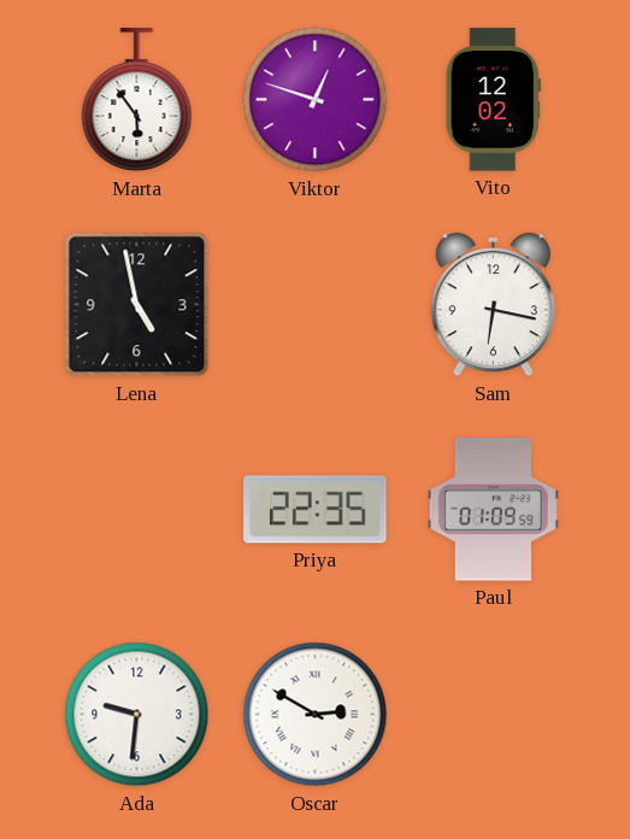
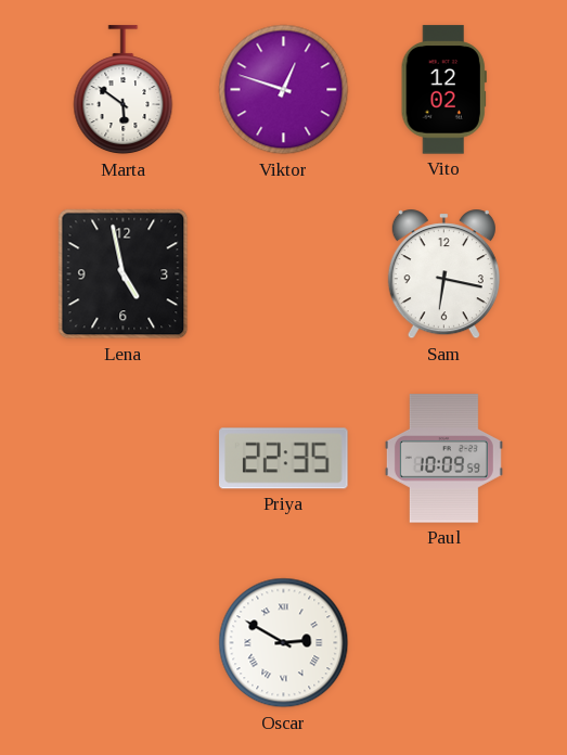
Marta: 5:54 -> 5:51
Paul: 01:09 -> 10:09
Ada: 9:31 -> none
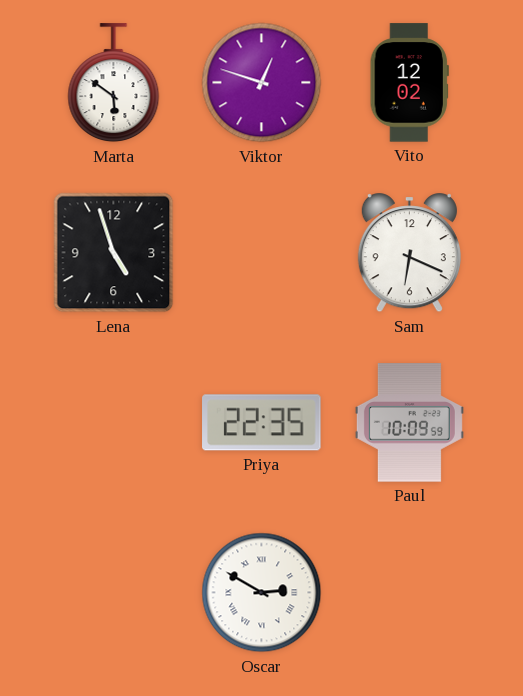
Lena: 4:58 -> 4:57
Sam: 6:17 -> 6:19
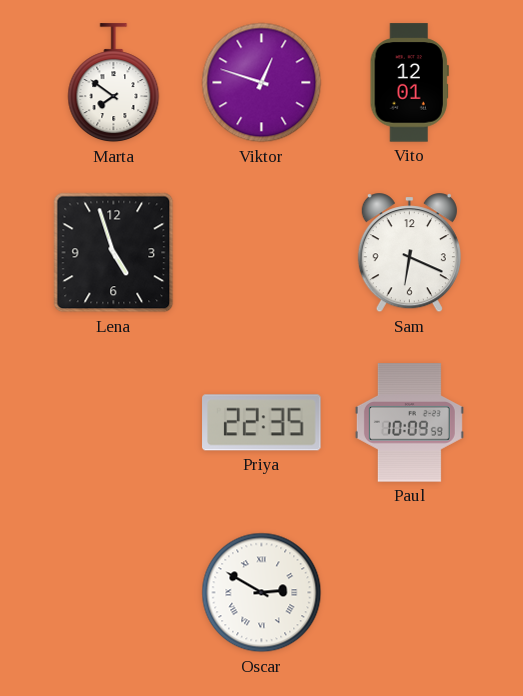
Marta: 5:51 -> 7:51
Vito: 12:02 -> 12:01
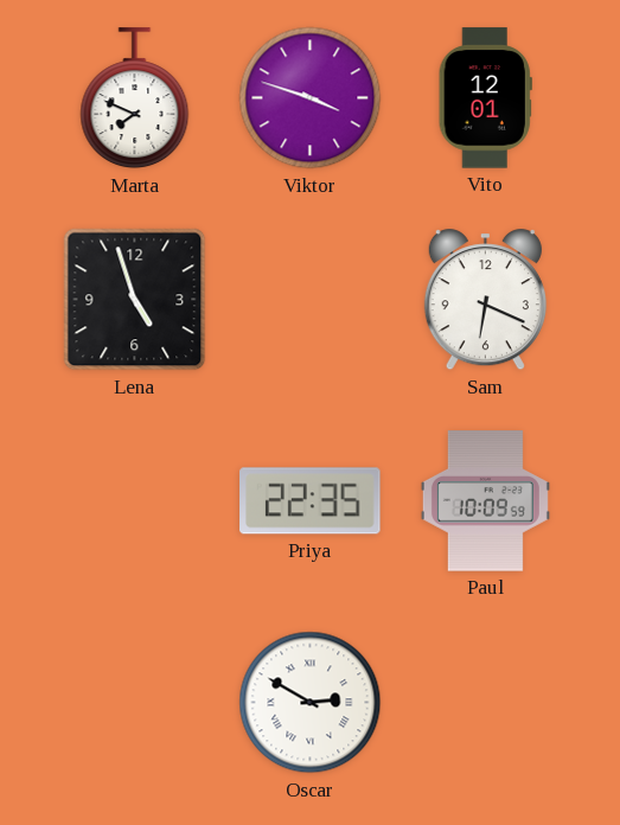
Marta: 7:51 -> 7:49
Viktor: 12:48 -> 3:48
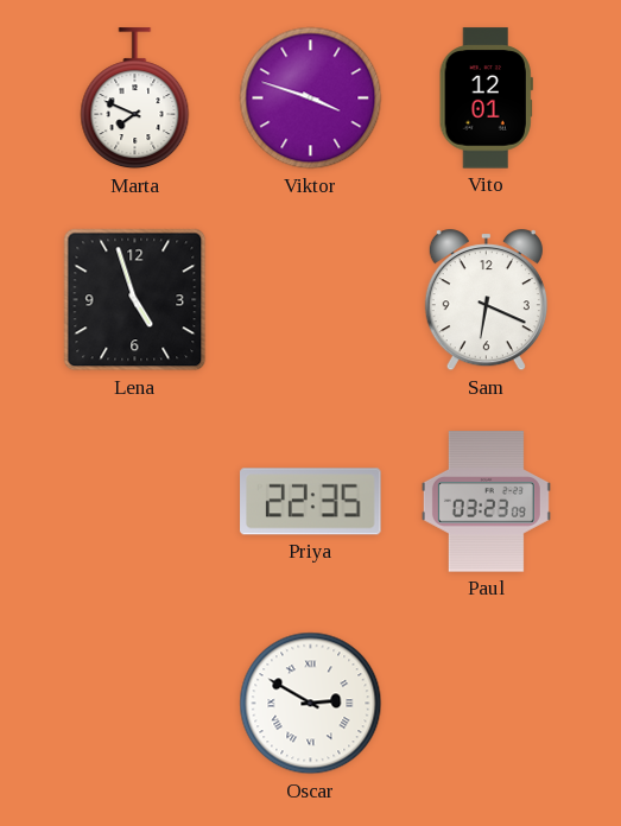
Paul: 10:09 -> 03:23
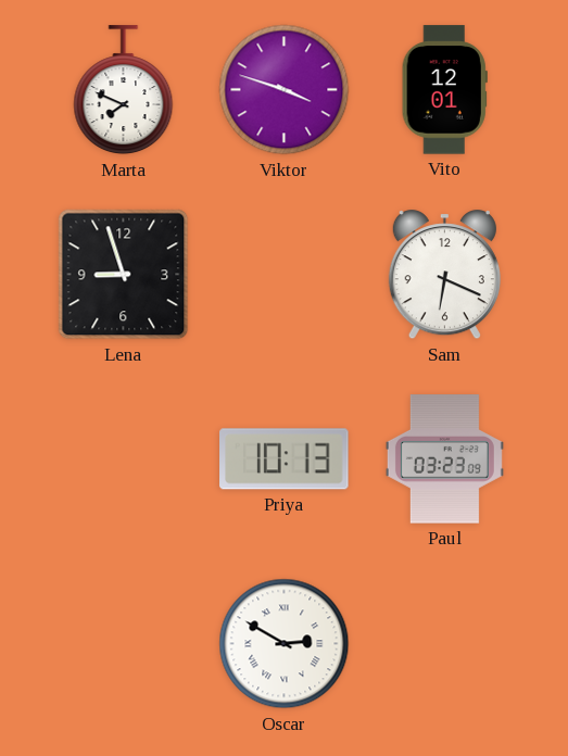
Lena: 4:57 -> 8:57
Priya: 22:35 -> 10:13
